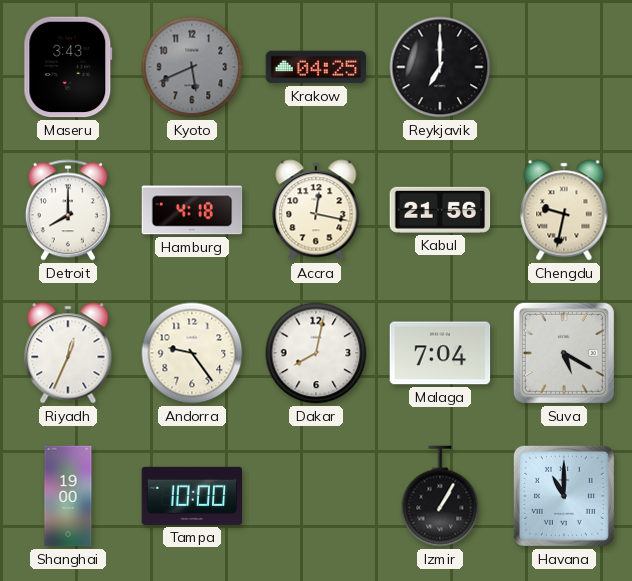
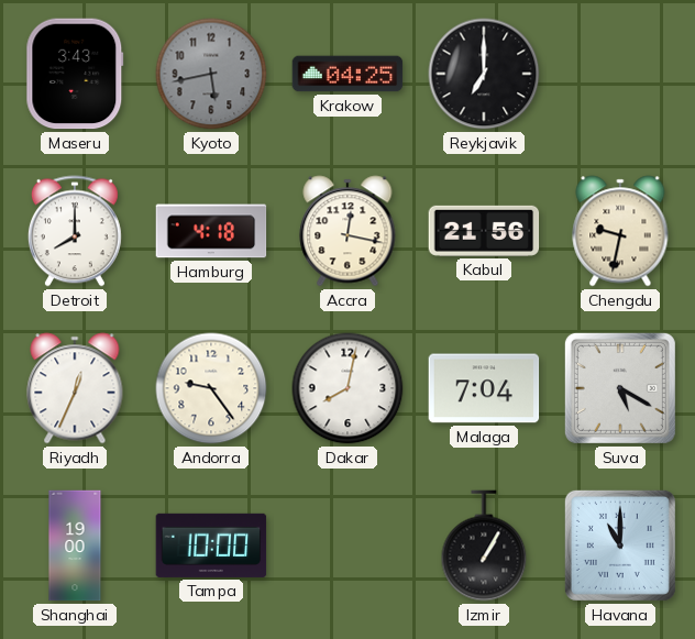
Kyoto: 5:41 -> 5:43
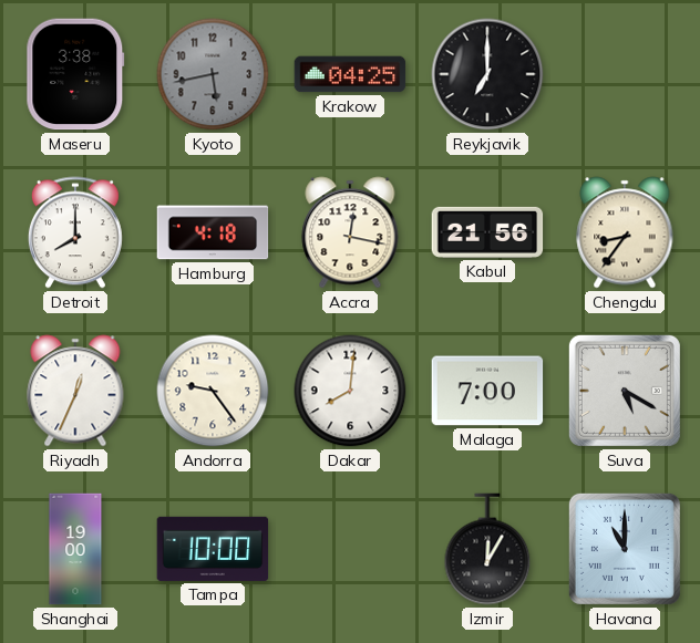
Maseru: 3:43 -> 3:38
Chengdu: 9:32 -> 8:36
Dakar: 8:02 -> 8:01
Malaga: 7:04 -> 7:00
Izmir: 1:05 -> 12:05
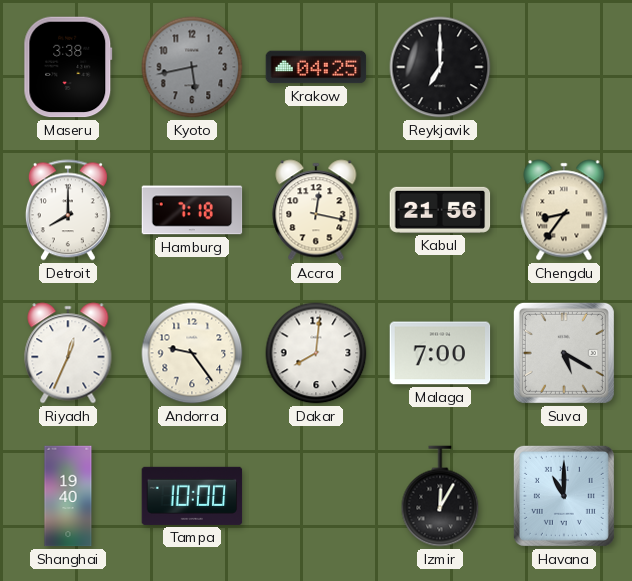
Hamburg: 4:18 -> 7:18
Shanghai: 19:00 -> 19:40
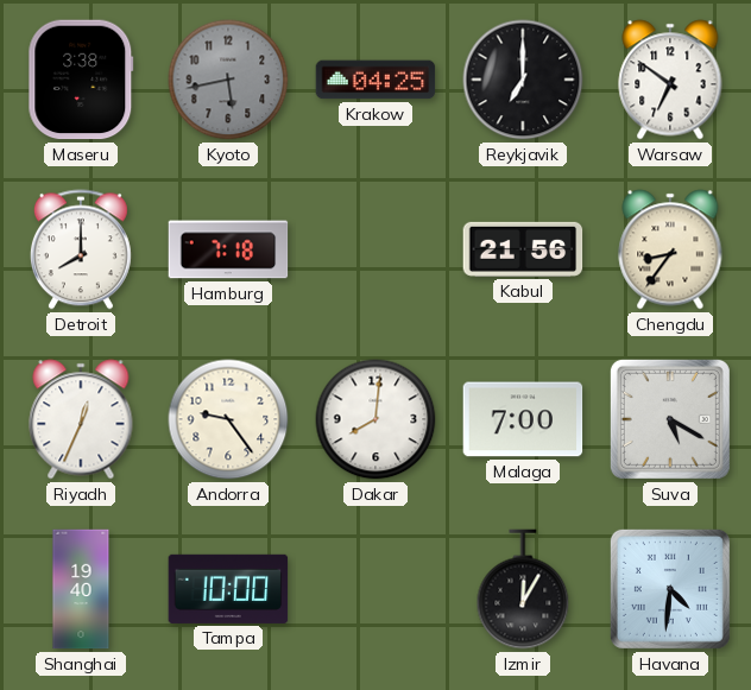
Warsaw: none -> 6:51
Accra: 12:17 -> none
Havana: 11:00 -> 4:31
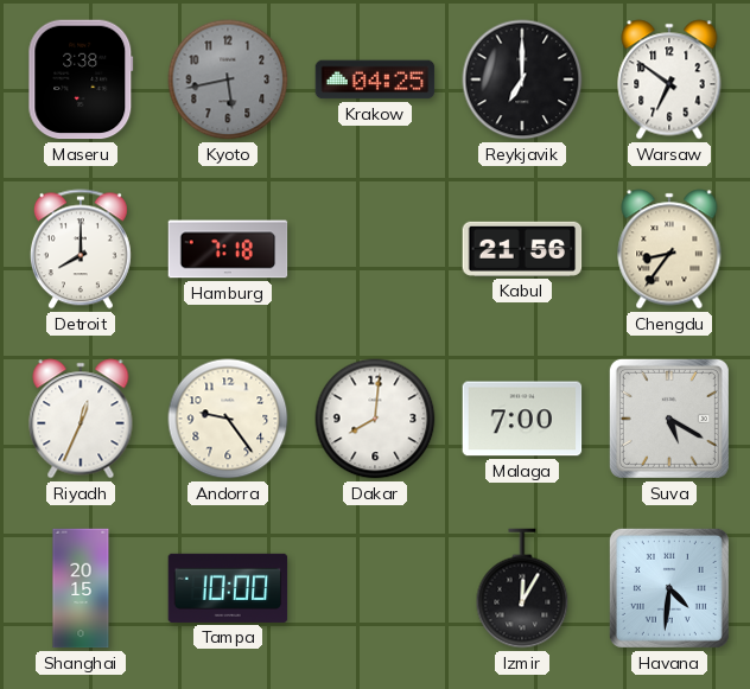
Shanghai: 19:40 -> 20:15
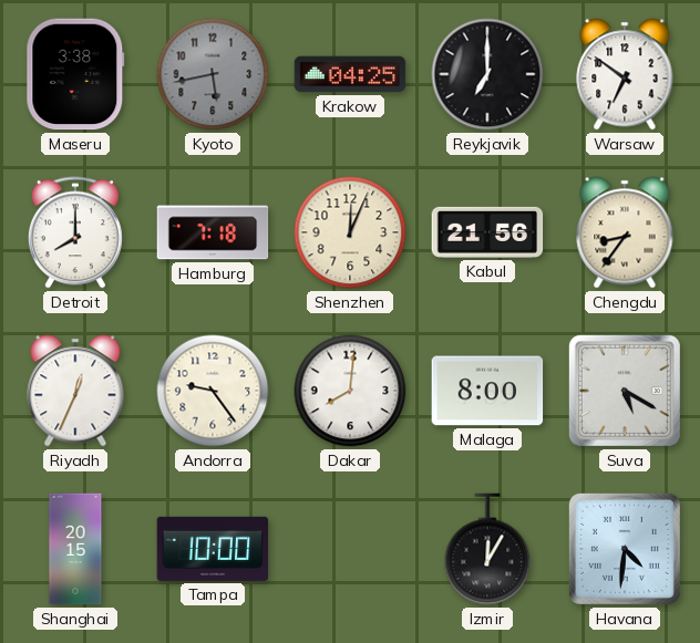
Shenzhen: none -> 12:04
Malaga: 7:00 -> 8:00
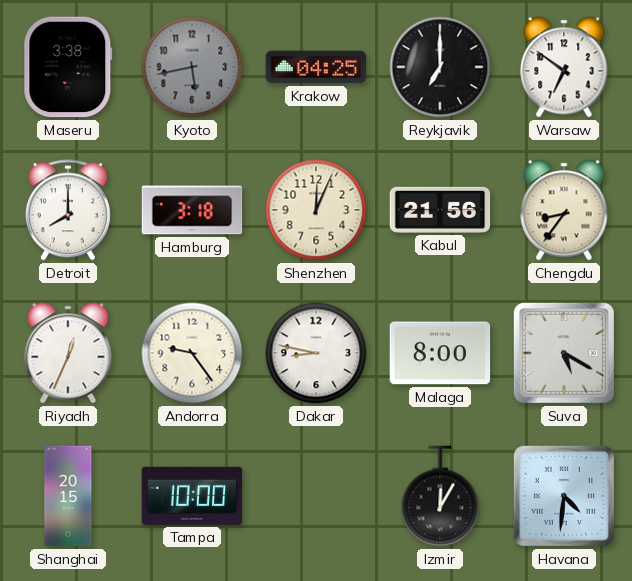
Hamburg: 7:18 -> 3:18
Dakar: 8:01 -> 8:47
